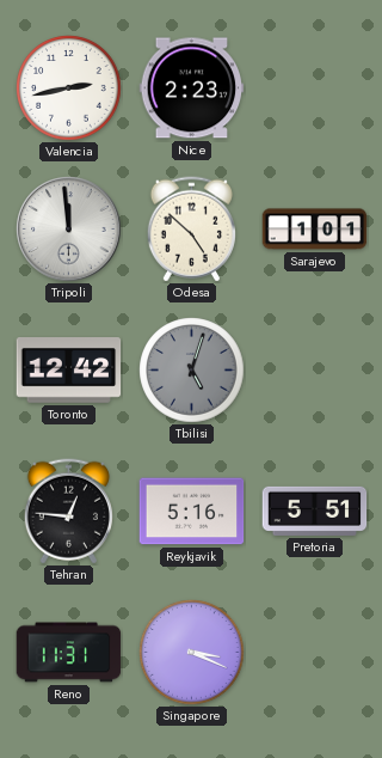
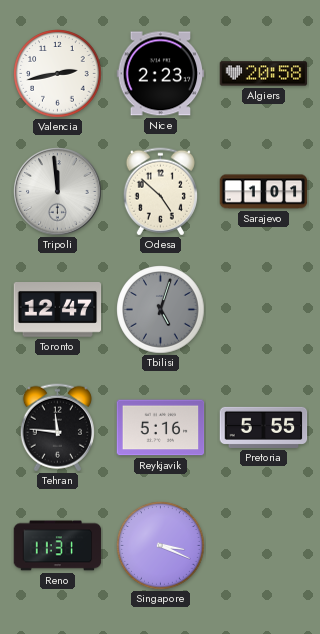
Algiers: none -> 20:58
Toronto: 12:42 -> 12:47
Tehran: 12:46 -> 11:46
Pretoria: 5:51 -> 5:55
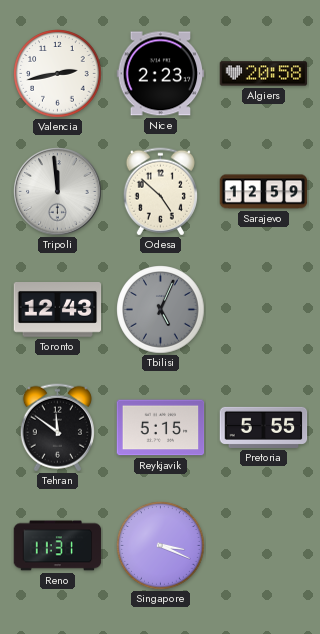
Sarajevo: 1:01 -> 12:59
Toronto: 12:47 -> 12:43
Tbilisi: 5:03 -> 5:04
Tehran: 11:46 -> 11:51
Reykjavik: 5:16 -> 5:15
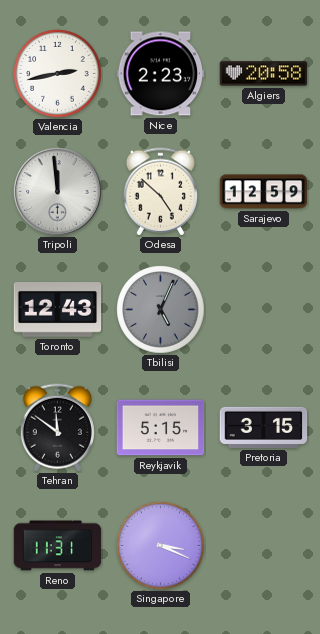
Pretoria: 5:55 -> 3:15
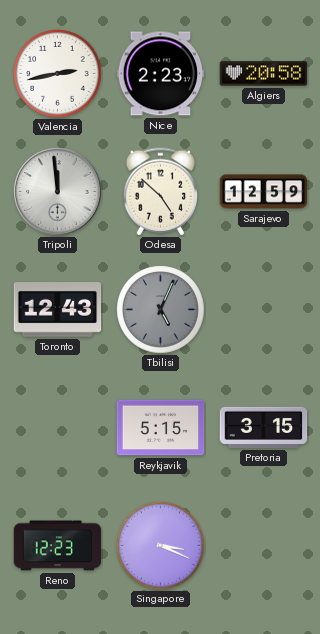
Tehran: 11:51 -> none
Reno: 11:31 -> 12:23
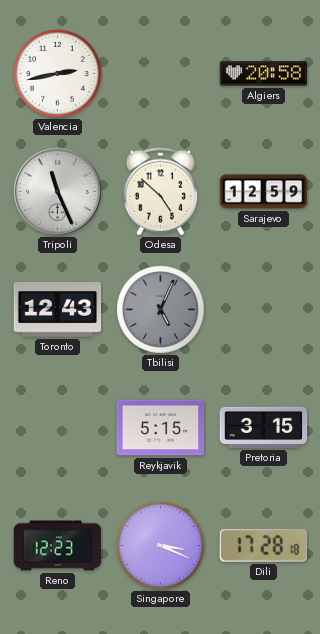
Nice: 2:23 -> none
Tripoli: 11:59 -> 11:26
Dili: none -> 17:28
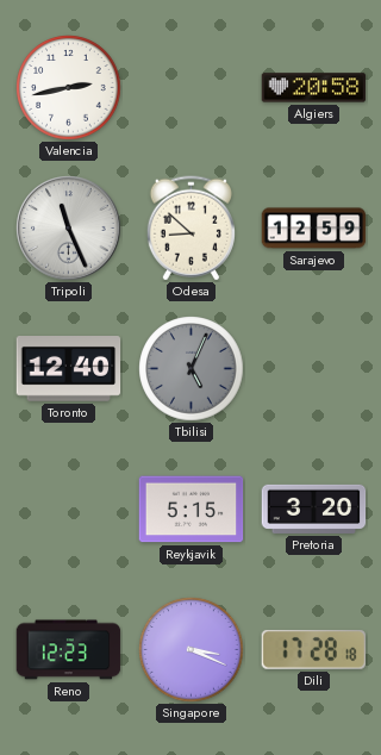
Odesa: 4:52 -> 8:52
Toronto: 12:43 -> 12:40
Pretoria: 3:15 -> 3:20
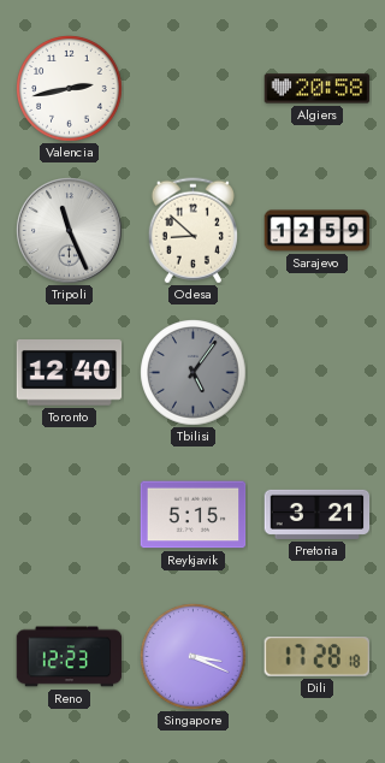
Tbilisi: 5:04 -> 5:06
Pretoria: 3:20 -> 3:21
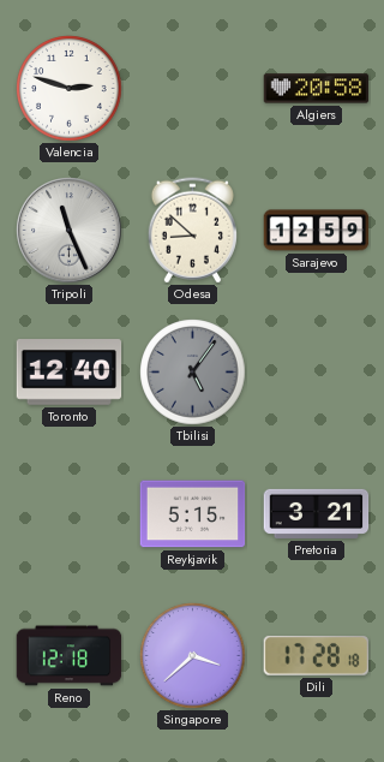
Valencia: 2:43 -> 2:48
Reno: 12:23 -> 12:18
Singapore: 3:19 -> 3:38
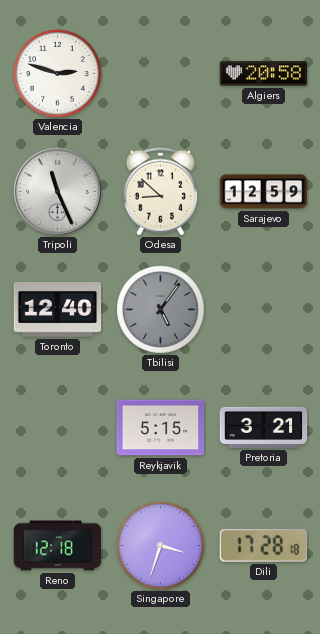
Singapore: 3:38 -> 3:33
